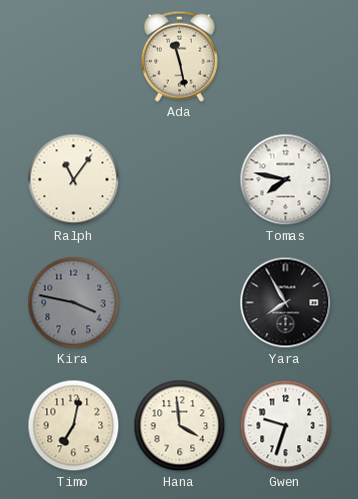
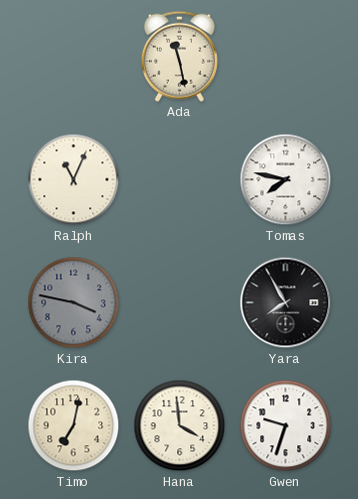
Ralph: 11:06 -> 11:04
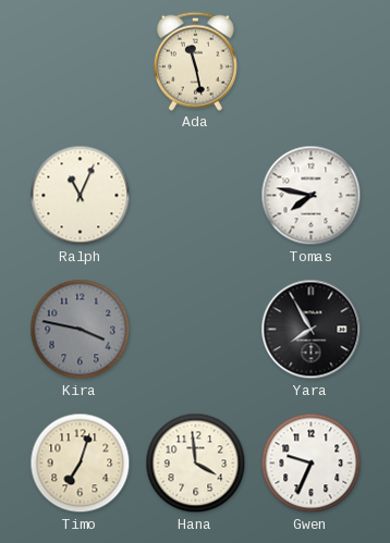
Timo: 7:02 -> 7:03
Gwen: 9:33 -> 9:34
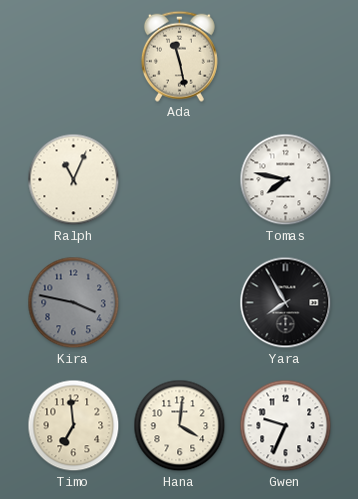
Timo: 7:03 -> 6:59
Hana: 3:59 -> 4:01
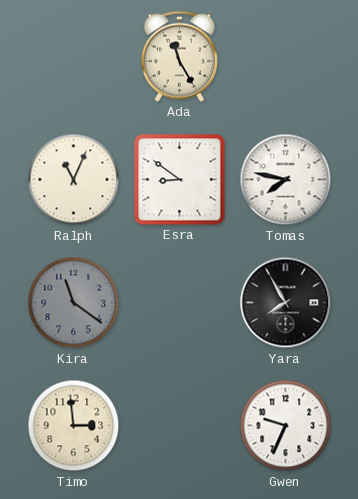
Ada: 11:28 -> 11:25
Esra: none -> 8:51
Kira: 3:47 -> 11:21
Timo: 6:59 -> 2:59
Hana: 4:01 -> none
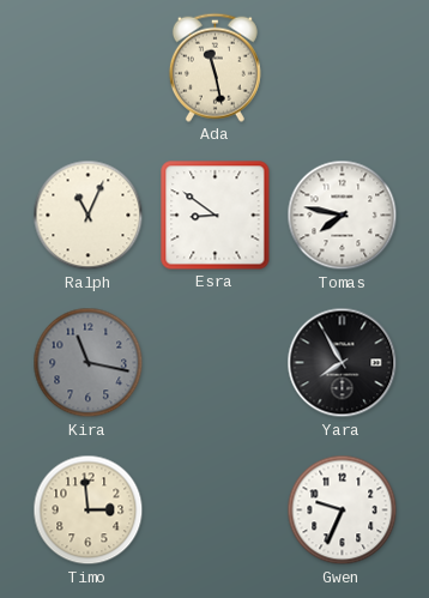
Ada: 11:25 -> 11:28
Kira: 11:21 -> 11:17
